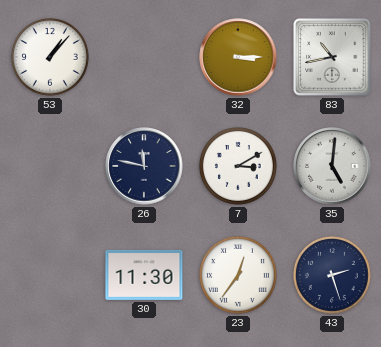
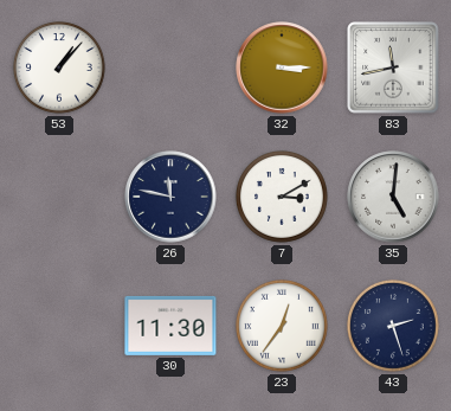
83: 10:43 -> 11:43
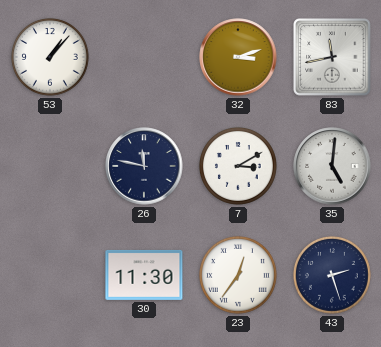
32: 3:15 -> 3:12
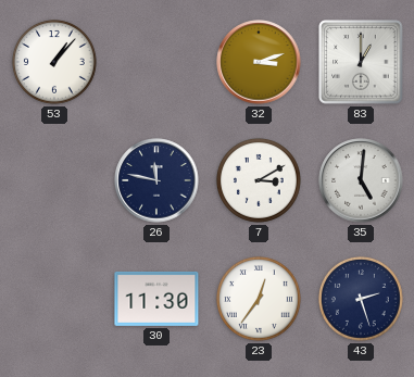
83: 11:43 -> 1:00
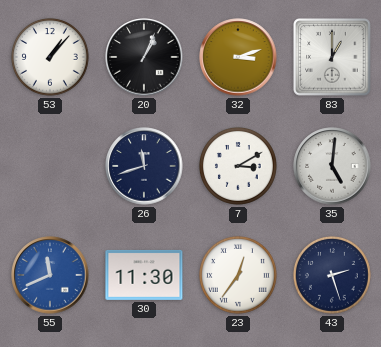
20: none -> 1:04
26: 11:47 -> 11:42
55: none -> 11:41
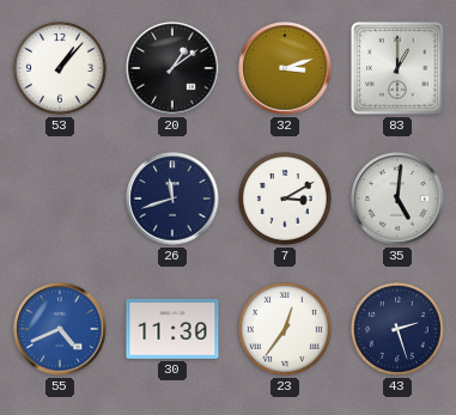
20: 1:04 -> 1:09
55: 11:41 -> 4:41
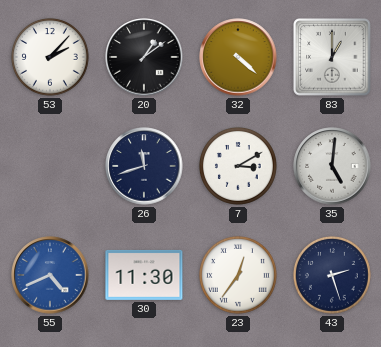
53: 1:07 -> 2:07
32: 3:12 -> 4:22
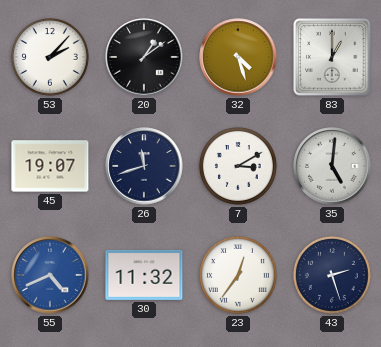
32: 4:22 -> 4:27
45: none -> 19:07
30: 11:30 -> 11:32
